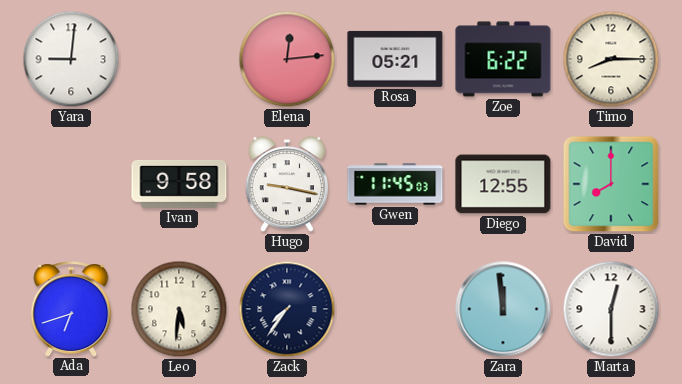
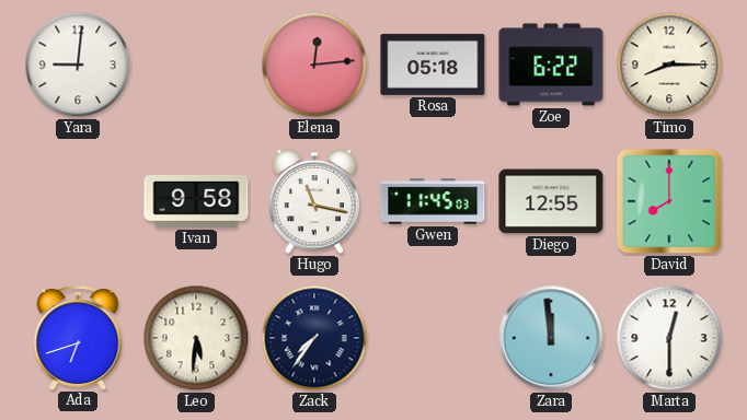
Rosa: 05:21 -> 05:18
Hugo: 9:17 -> 11:17
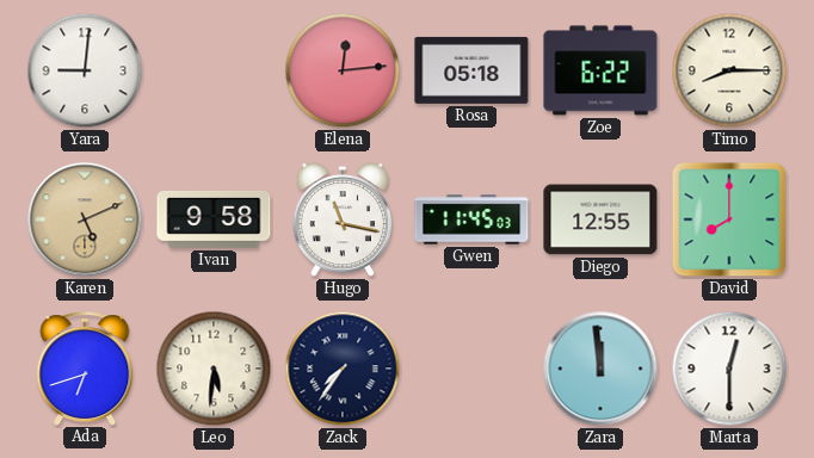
Karen: none -> 5:11
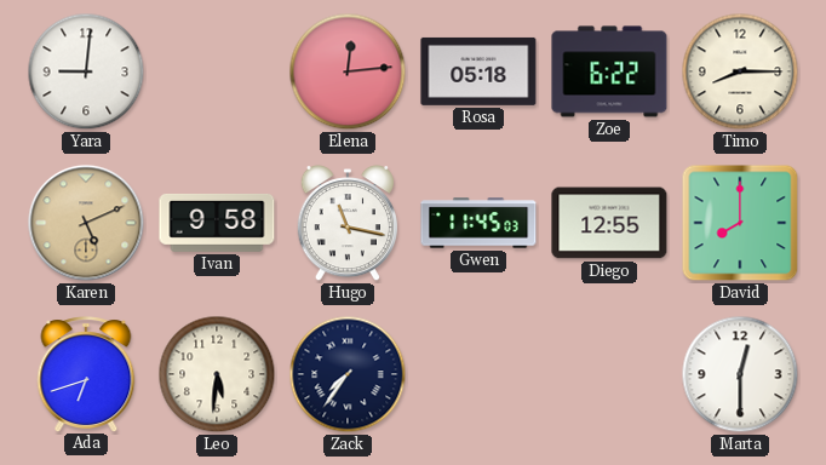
Zara: 11:59 -> none
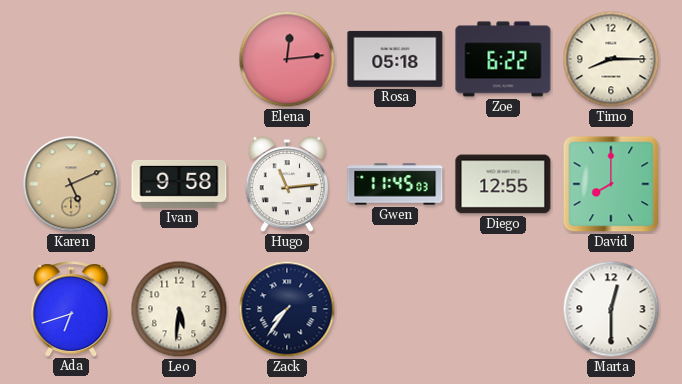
Yara: 9:01 -> none
Hugo: 11:17 -> 11:14
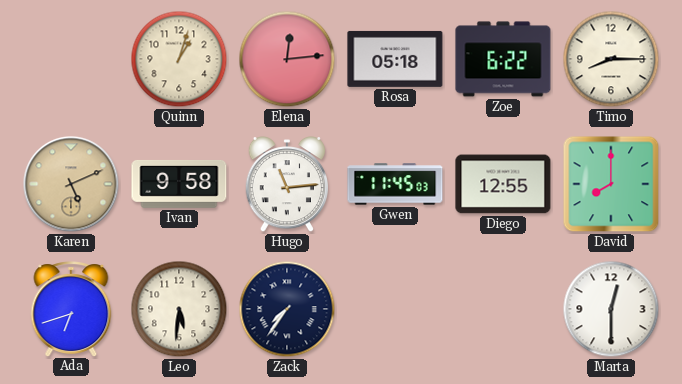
Quinn: none -> 1:03
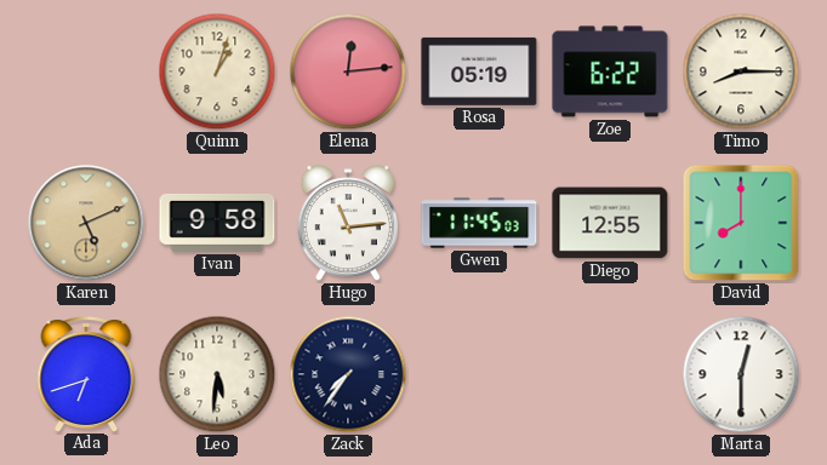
Rosa: 05:18 -> 05:19
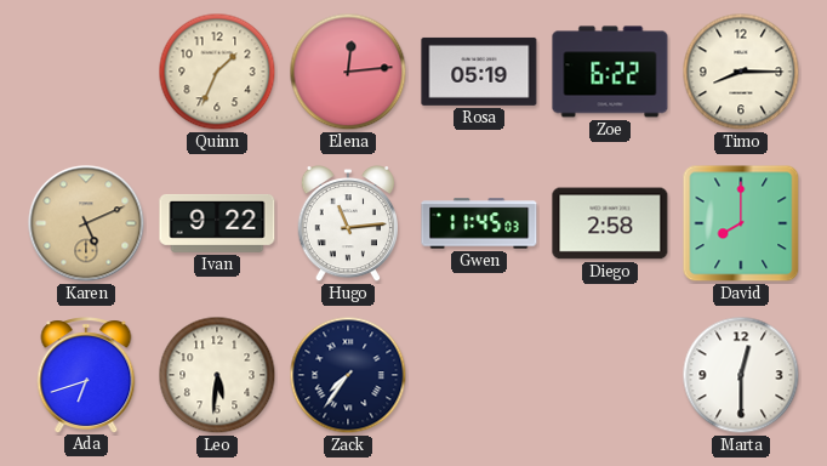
Quinn: 1:03 -> 1:34
Ivan: 9:58 -> 9:22
Diego: 12:55 -> 2:58
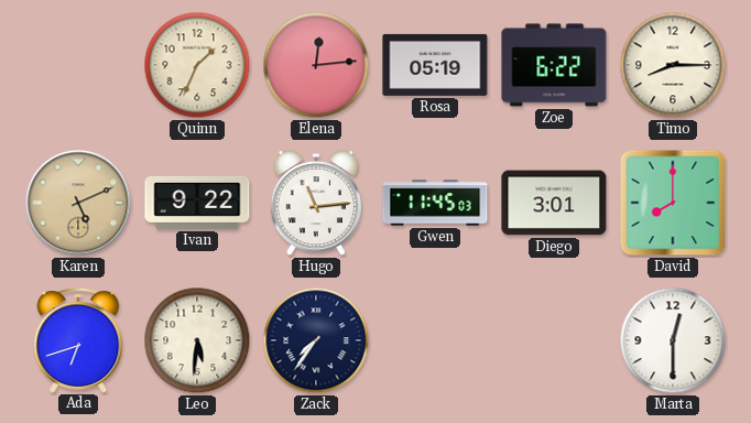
Diego: 2:58 -> 3:01
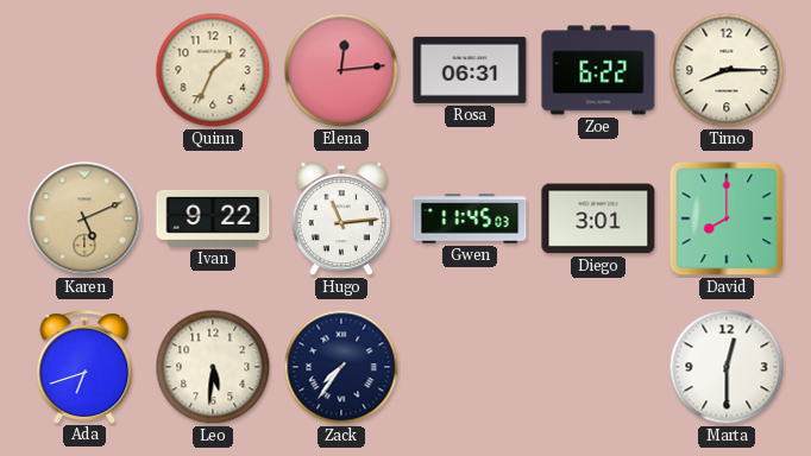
Rosa: 05:19 -> 06:31
